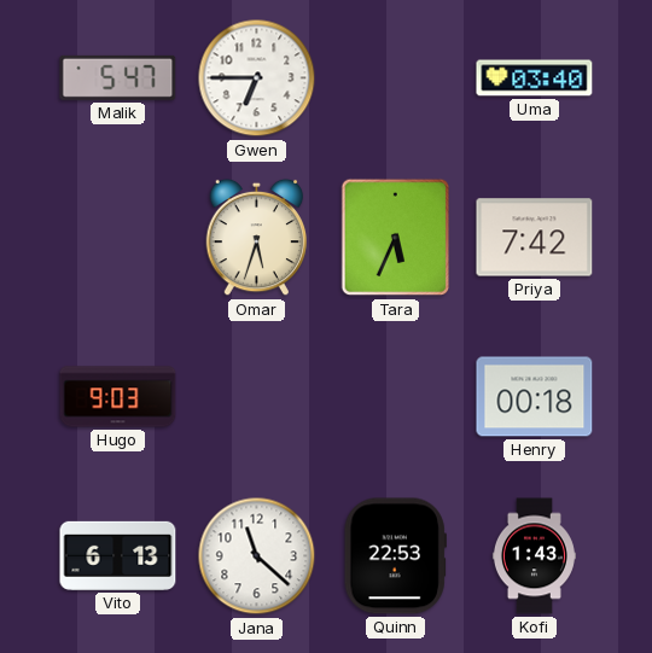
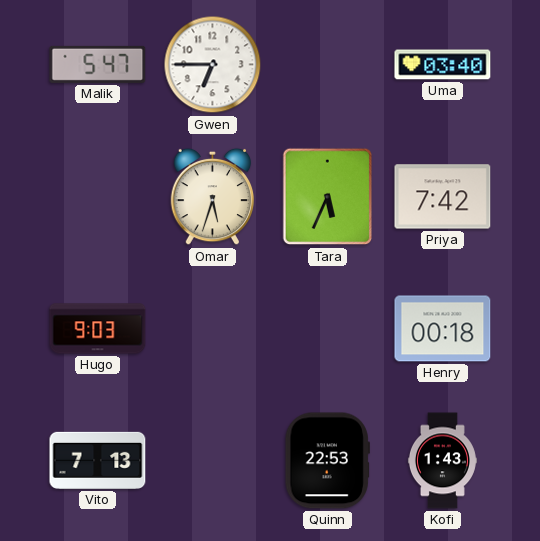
Vito: 6:13 -> 7:13
Jana: 11:22 -> none
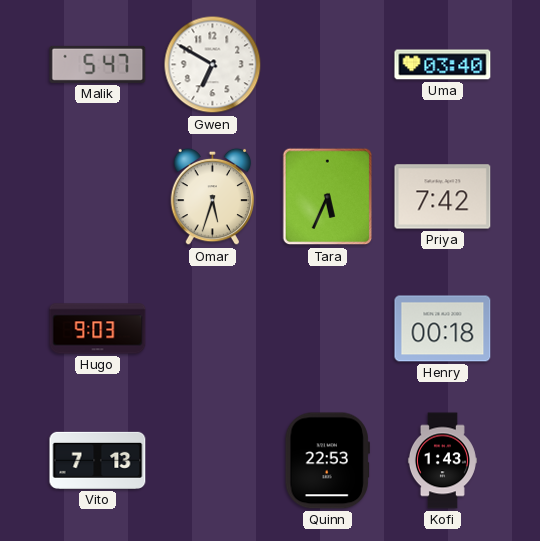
Gwen: 6:45 -> 6:50
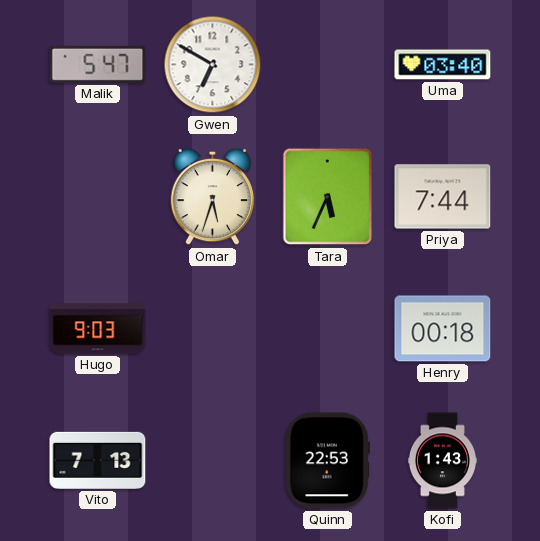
Priya: 7:42 -> 7:44
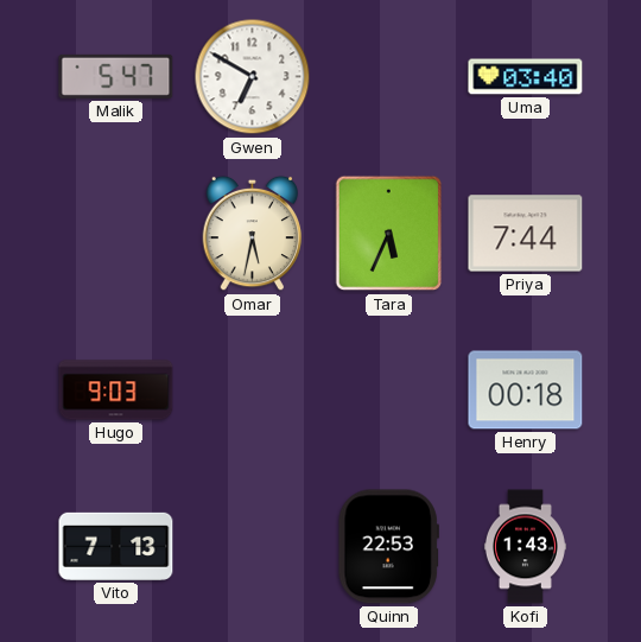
Omar: 5:33 -> 5:32
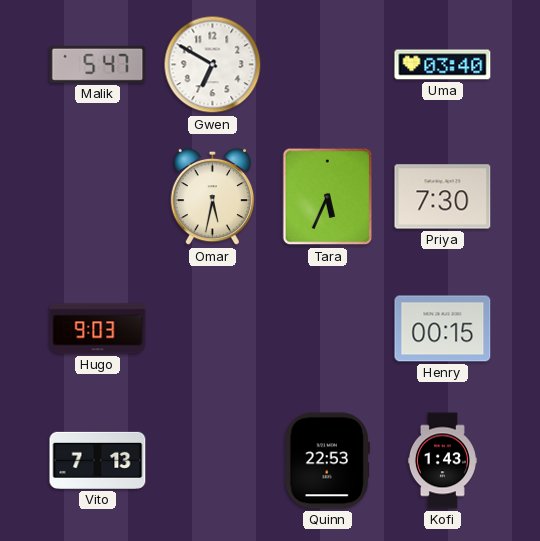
Priya: 7:44 -> 7:30
Henry: 00:18 -> 00:15
